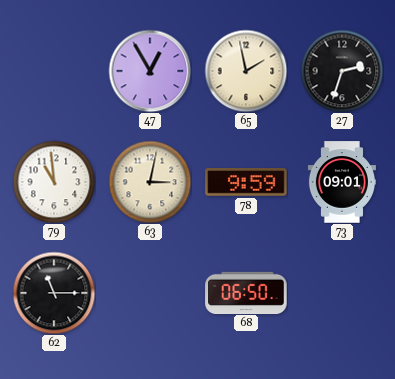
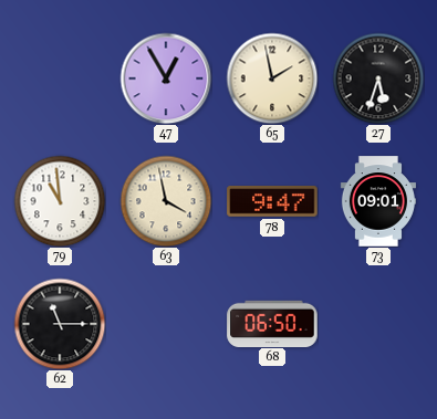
27: 2:33 -> 5:33
63: 3:02 -> 3:58
78: 9:59 -> 9:47
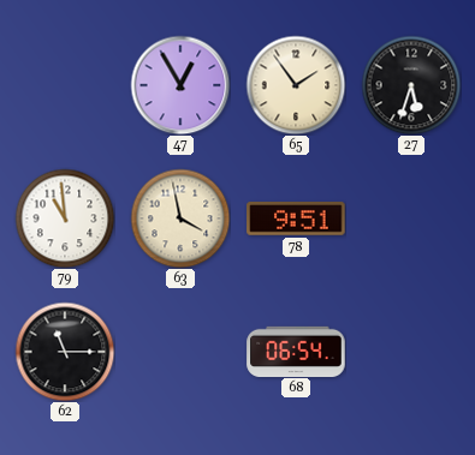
65: 1:58 -> 1:54
78: 9:47 -> 9:51
73: 09:01 -> none
68: 06:50 -> 06:54
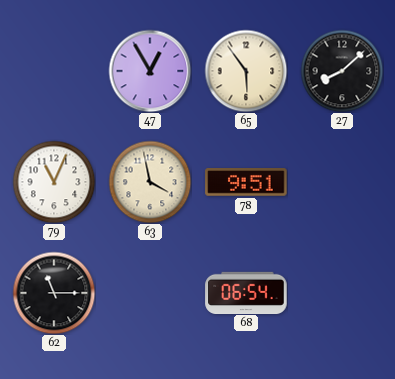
65: 1:54 -> 5:54
27: 5:33 -> 8:08
79: 10:59 -> 11:04
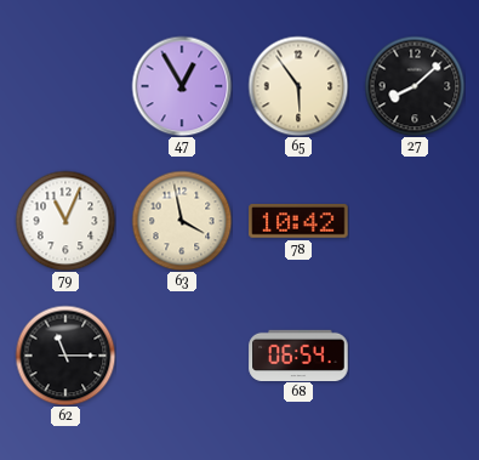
78: 9:51 -> 10:42
